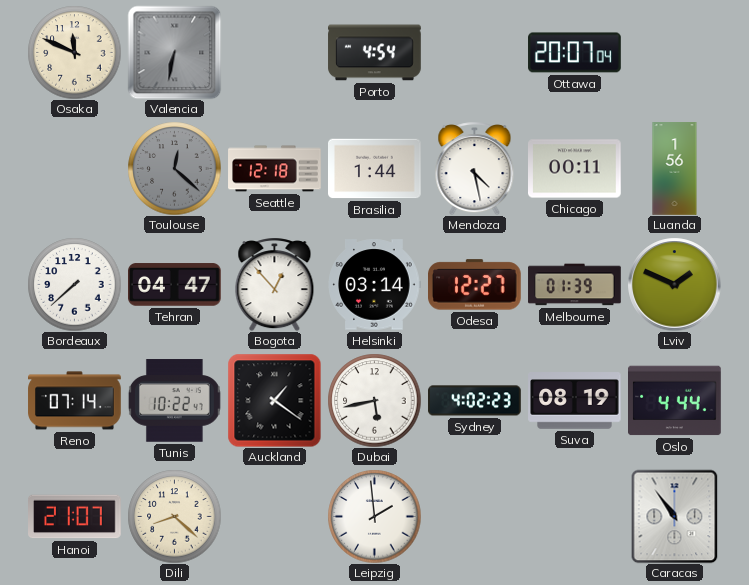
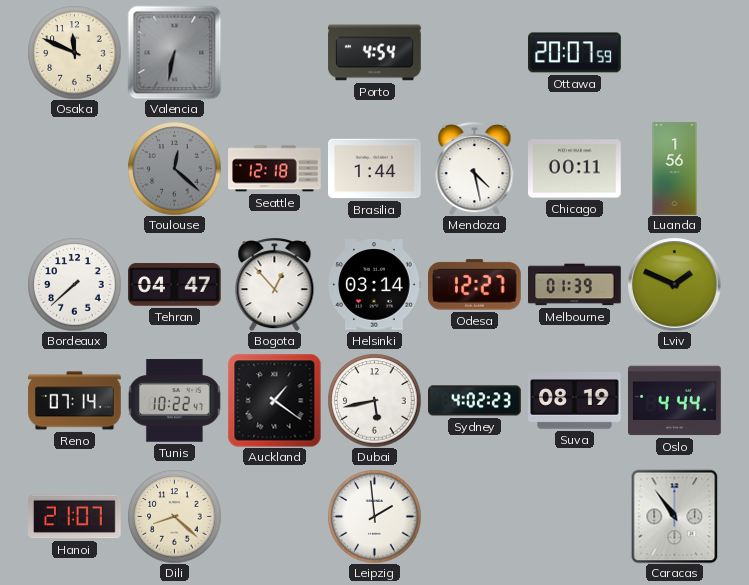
Ottawa: 20:07:04 -> 20:07:59
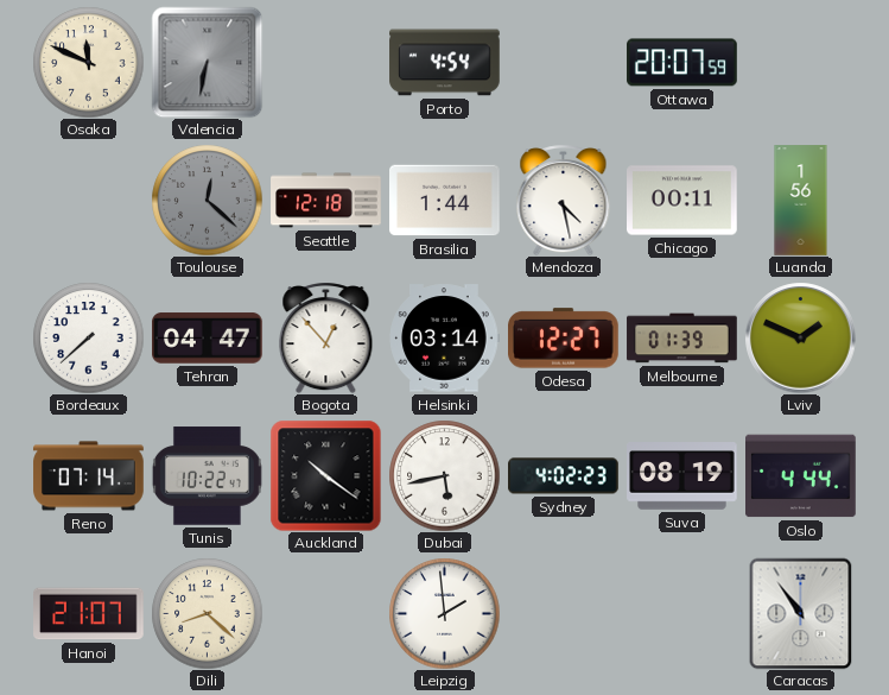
Auckland: 1:21 -> 10:21
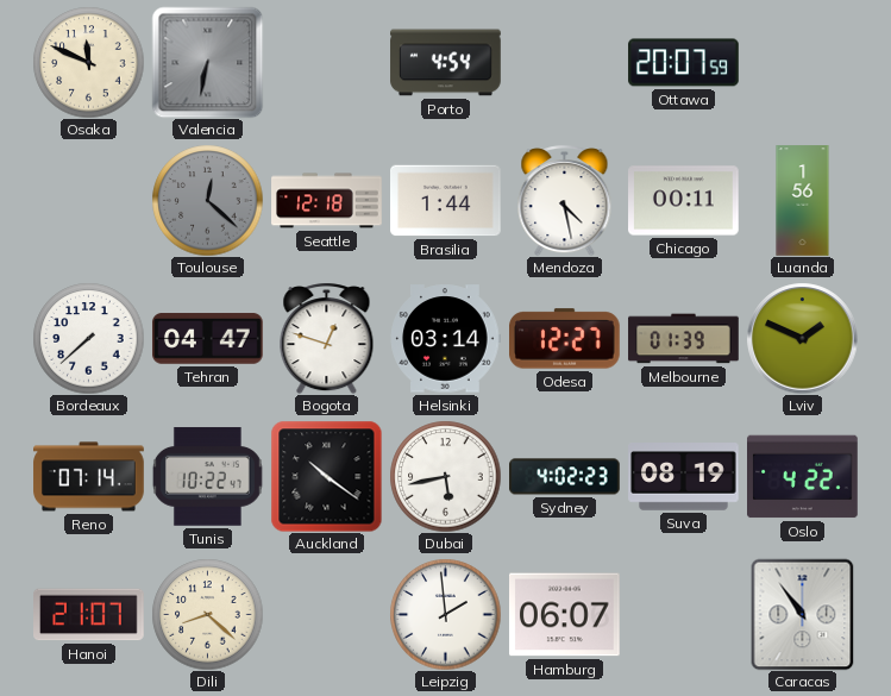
Bogota: 12:53 -> 12:48
Oslo: 4:44 -> 4:22
Hamburg: none -> 06:07
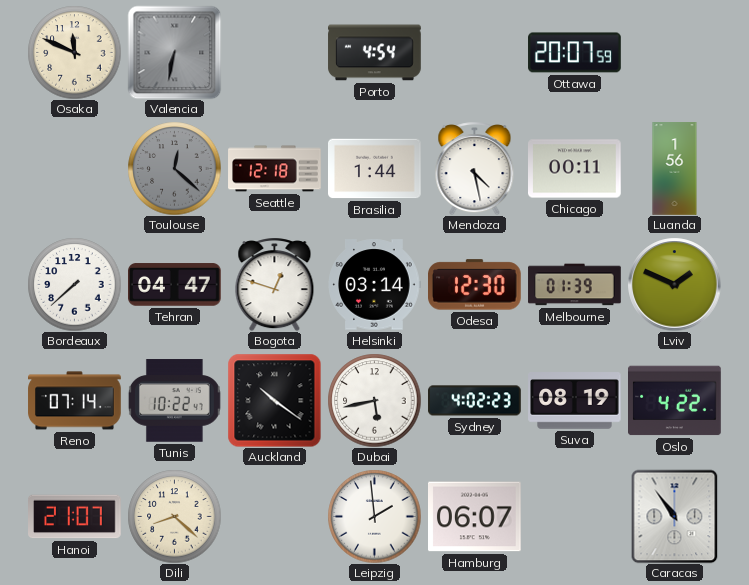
Odesa: 12:27 -> 12:30
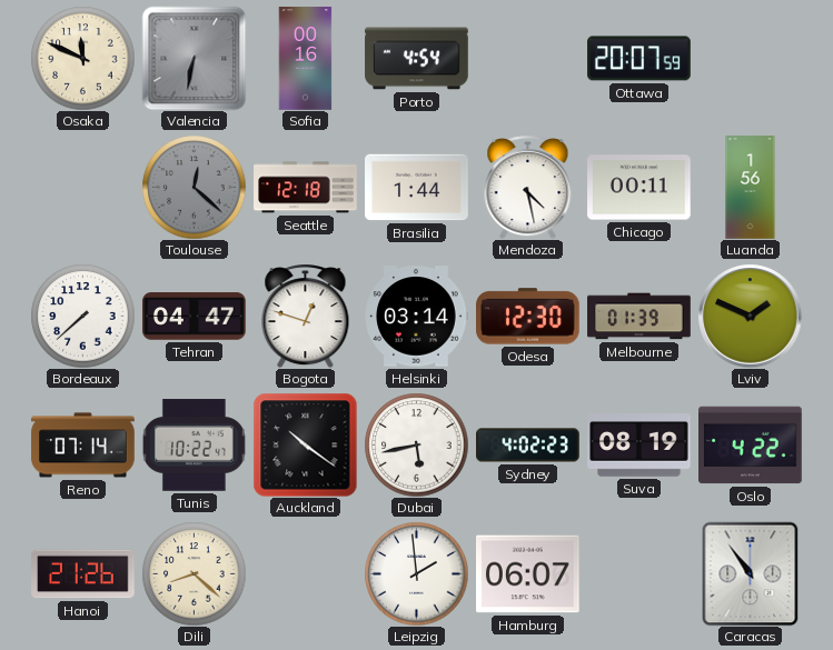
Sofia: none -> 00:16
Hanoi: 21:07 -> 21:26
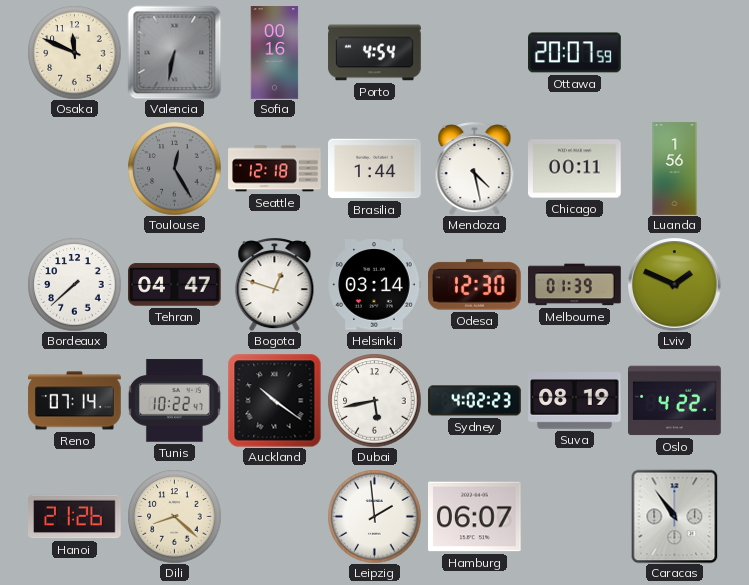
Toulouse: 12:22 -> 12:25
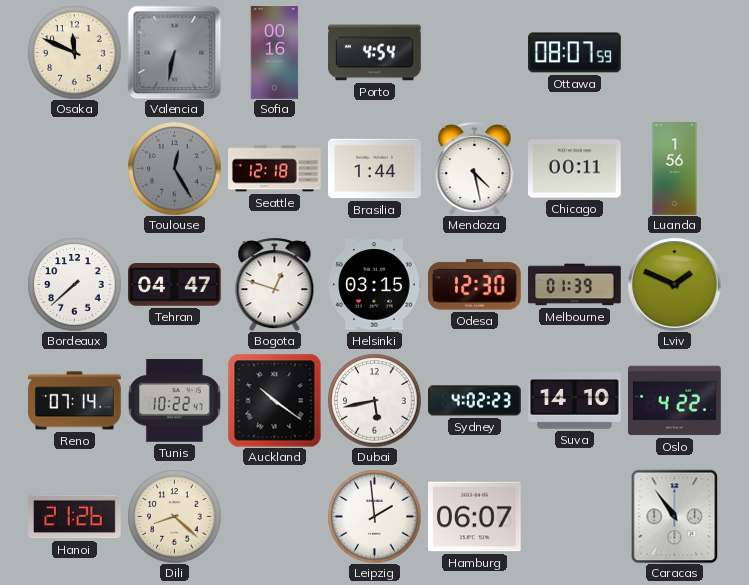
Ottawa: 20:07 -> 08:07
Helsinki: 03:14 -> 03:15
Suva: 08:19 -> 14:10
